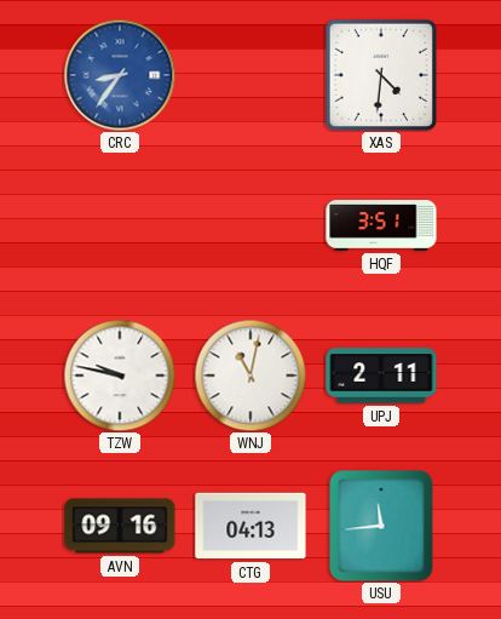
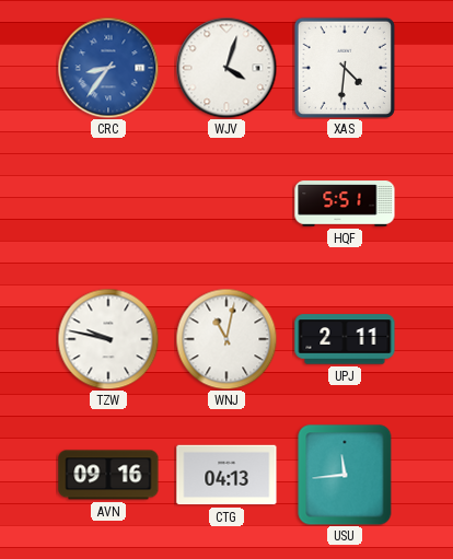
WJV: none -> 4:03
HQF: 3:51 -> 5:51
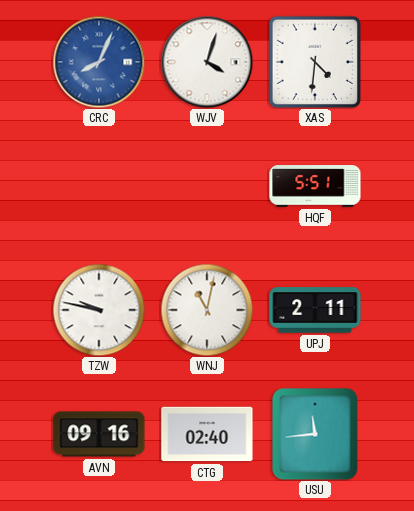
CRC: 8:36 -> 8:04
CTG: 04:13 -> 02:40
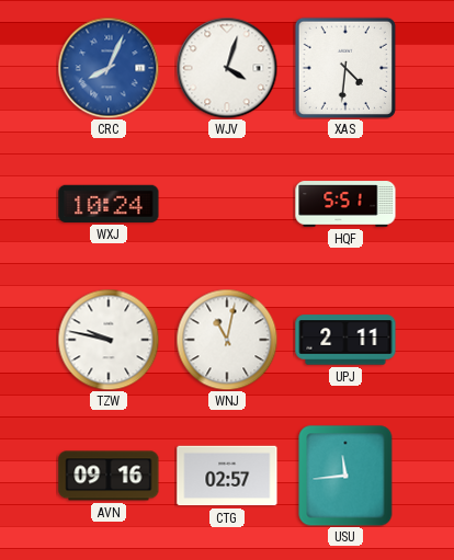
WXJ: none -> 10:24
CTG: 02:40 -> 02:57
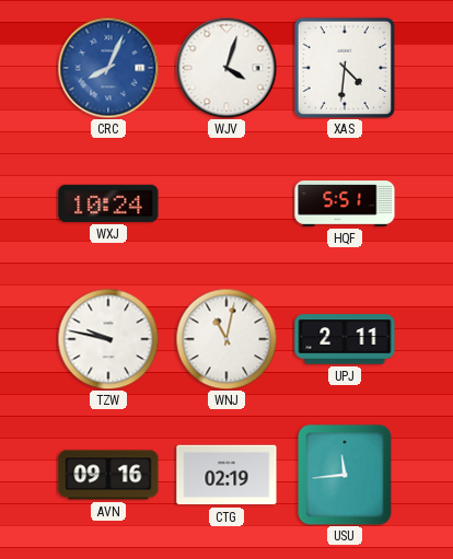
CTG: 02:57 -> 02:19
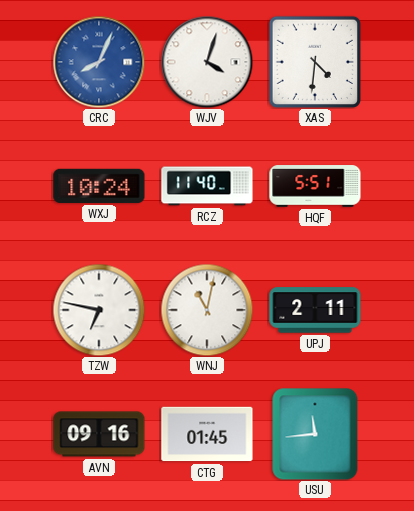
RCZ: none -> 11:40
TZW: 9:47 -> 6:47
CTG: 02:19 -> 01:45
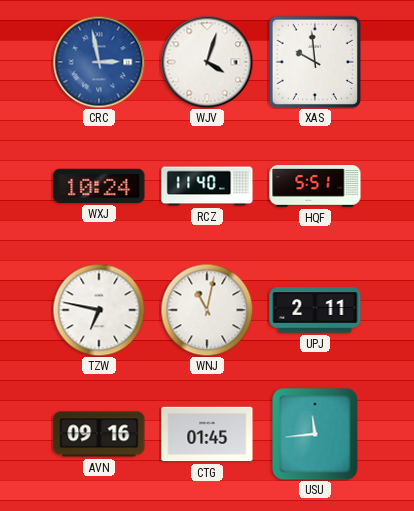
CRC: 8:04 -> 2:58
XAS: 4:31 -> 9:59
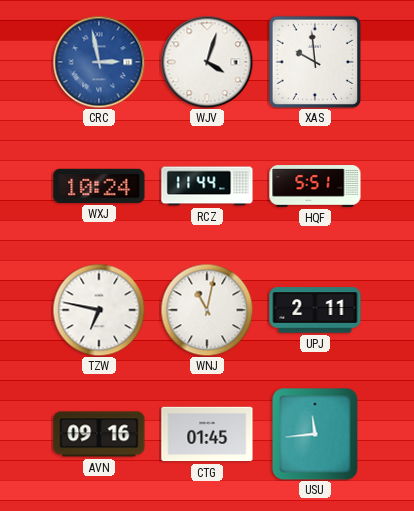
RCZ: 11:40 -> 11:44
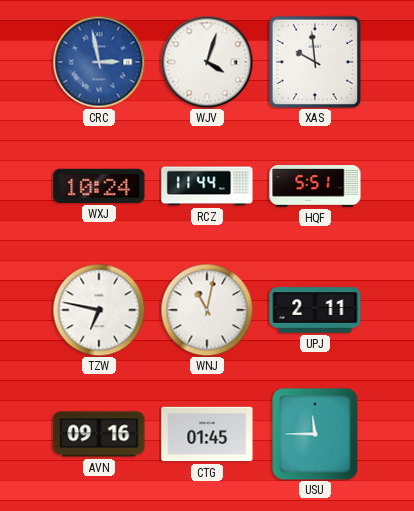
USU: 11:44 -> 11:45
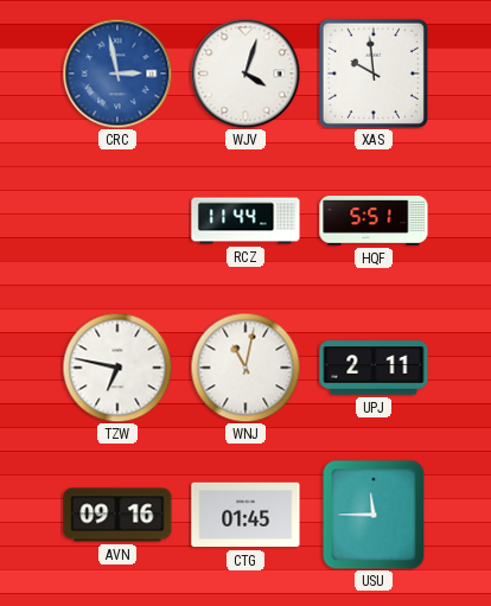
WXJ: 10:24 -> none
